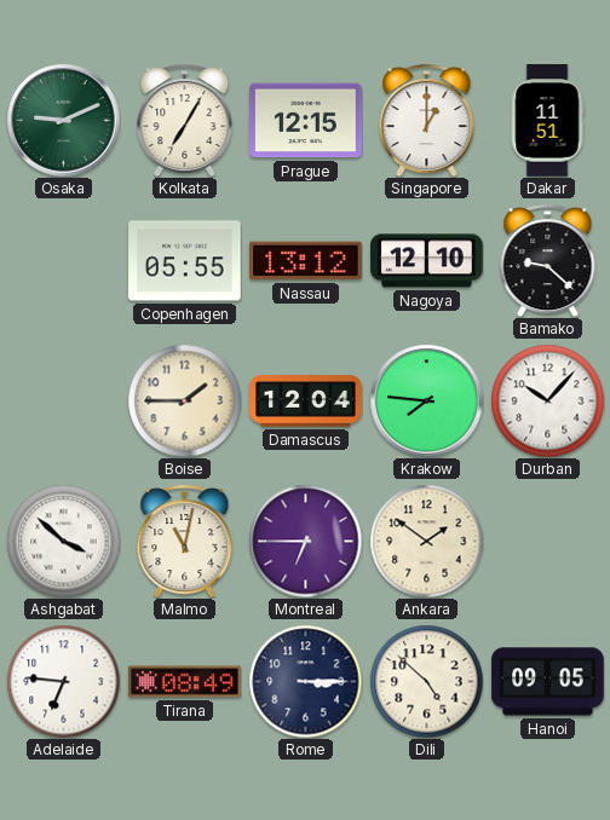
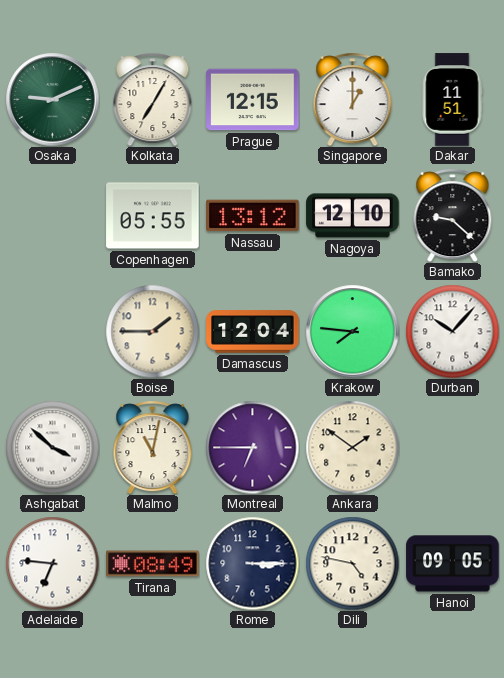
Dili: 4:52 -> 4:47
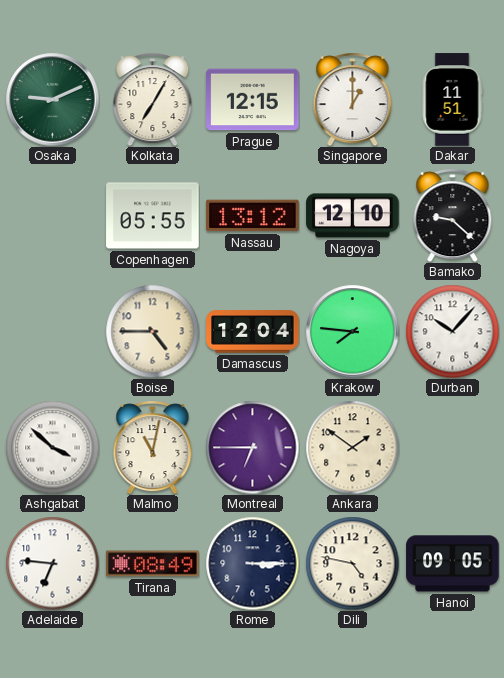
Boise: 1:45 -> 4:45
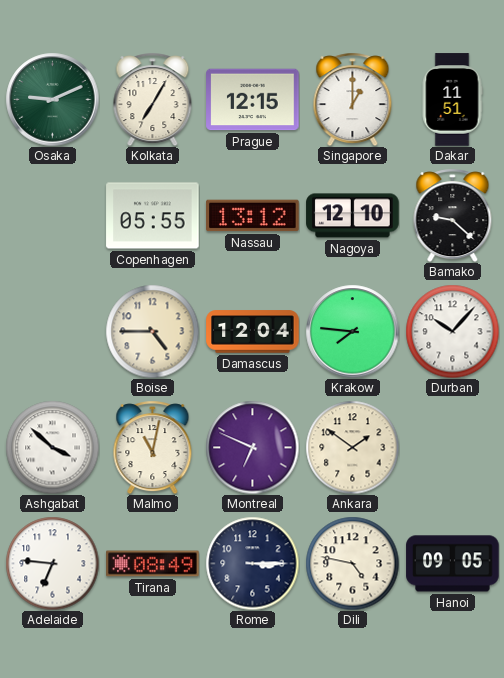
Montreal: 6:45 -> 6:49
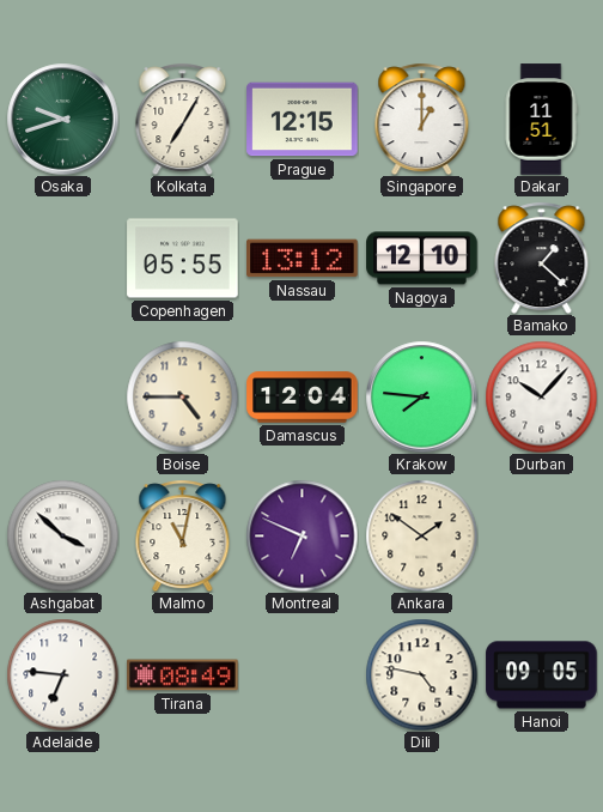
Osaka: 9:11 -> 9:42
Bamako: 9:22 -> 1:22
Rome: 3:15 -> none
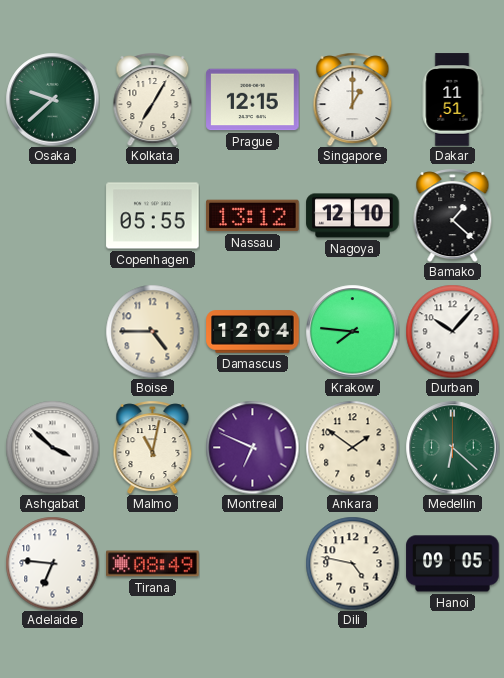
Osaka: 9:42 -> 9:38
Medellin: none -> 6:22
